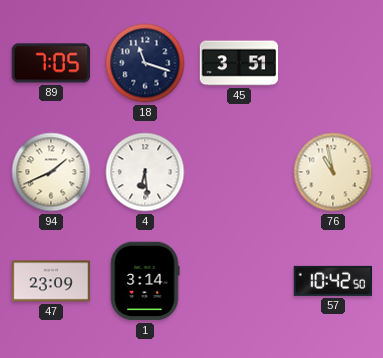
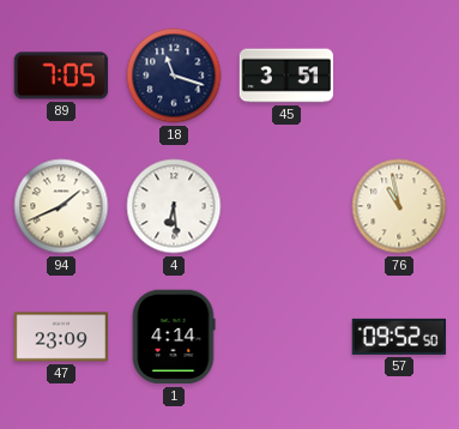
1: 3:14 -> 4:14
57: 10:42 -> 09:52
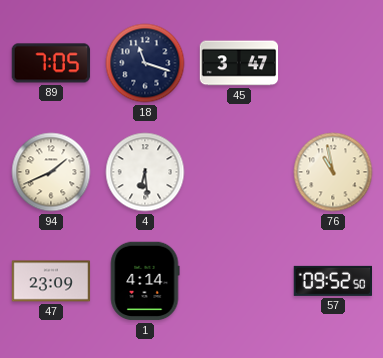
45: 3:51 -> 3:47
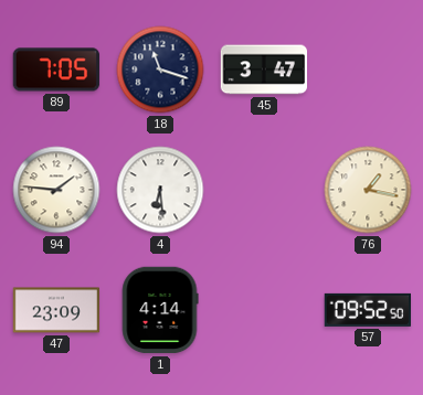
94: 1:41 -> 1:46
76: 10:58 -> 1:17
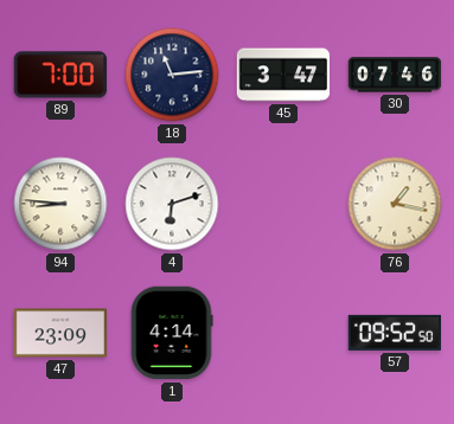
89: 7:05 -> 7:00
18: 11:18 -> 11:14
30: none -> 07:46
94: 1:46 -> 8:46
4: 6:29 -> 6:12
